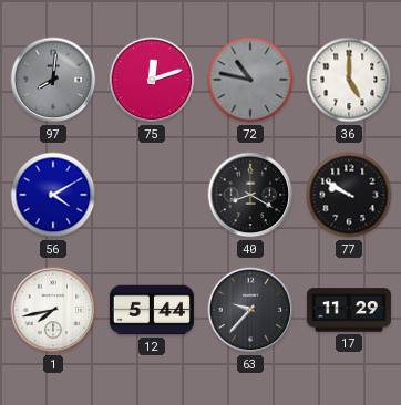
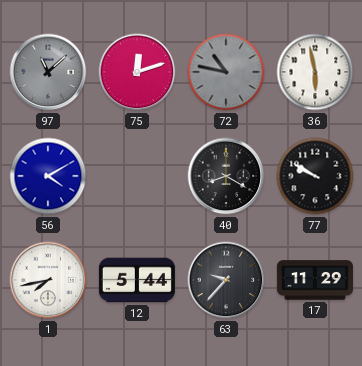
97: 8:01 -> 11:08
36: 5:00 -> 5:58
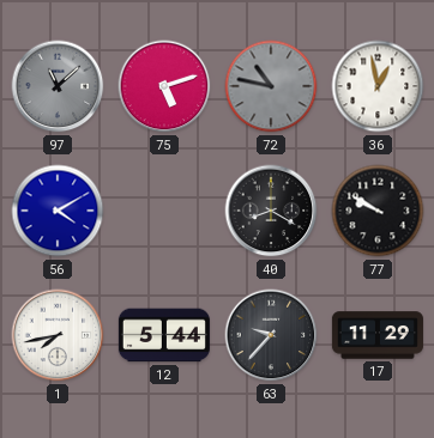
75: 12:12 -> 5:12
36: 5:58 -> 12:58
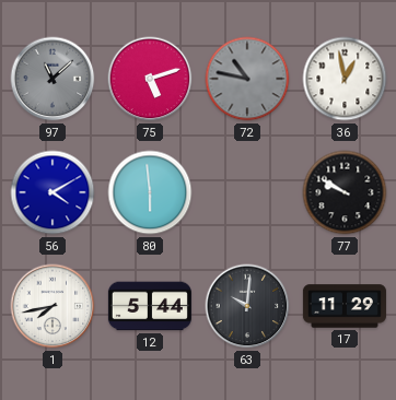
80: none -> 5:59
40: 8:20 -> none
63: 9:37 -> 10:01
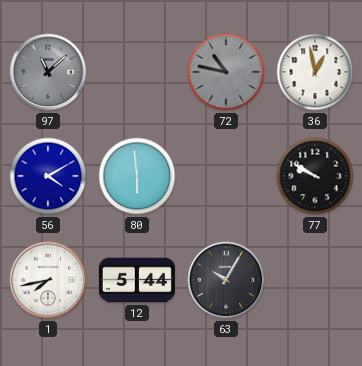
75: 5:12 -> none
63: 10:01 -> 10:05
17: 11:29 -> none
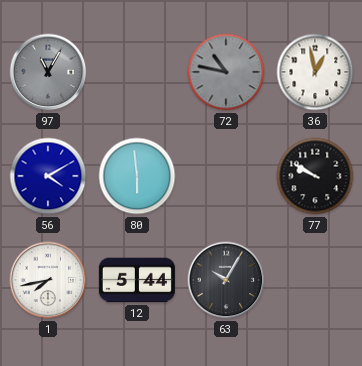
97: 11:08 -> 11:05
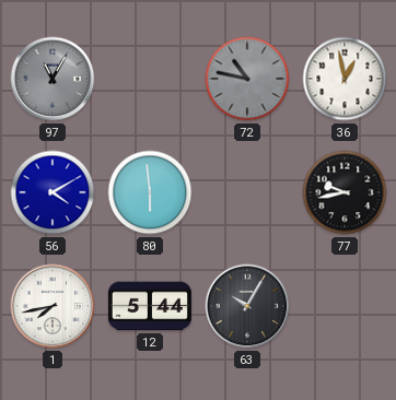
77: 9:50 -> 9:43
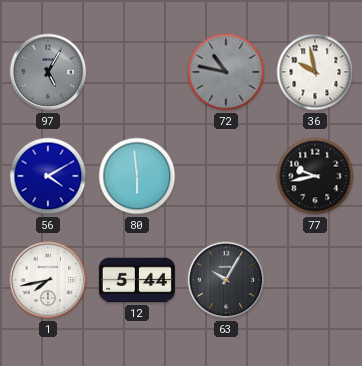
97: 11:05 -> 5:05
36: 12:58 -> 9:58
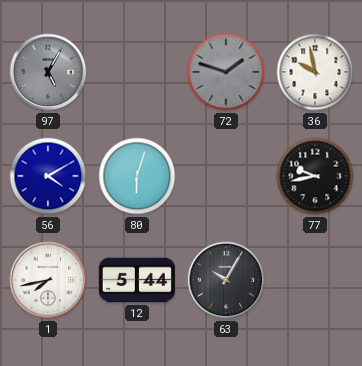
72: 10:47 -> 1:48
80: 5:59 -> 6:03
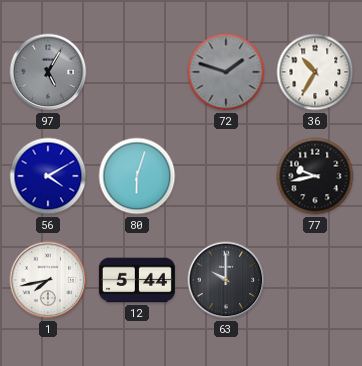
36: 9:58 -> 10:35
63: 10:05 -> 10:00
